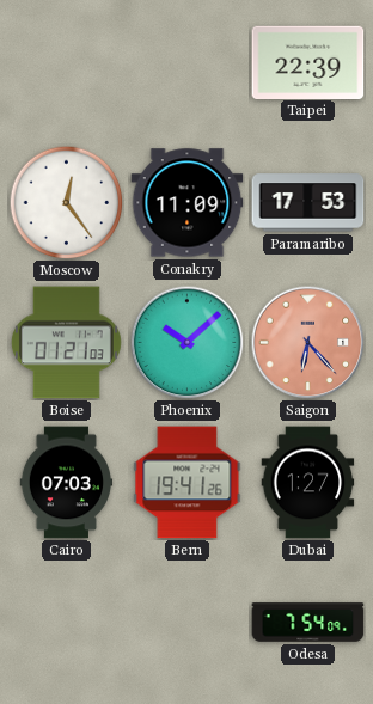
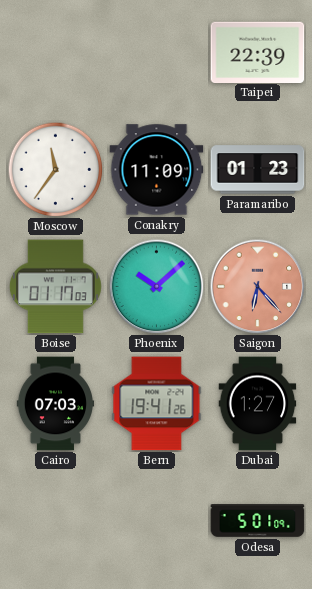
Moscow: 12:24 -> 11:36
Paramaribo: 17:53 -> 01:23
Boise: 01:21 -> 01:17
Odesa: 7:54 -> 5:01
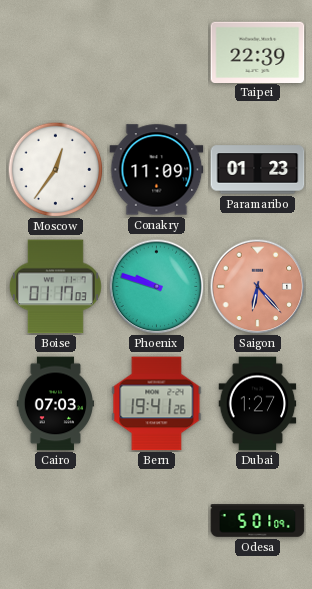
Moscow: 11:36 -> 12:36
Phoenix: 10:08 -> 9:48
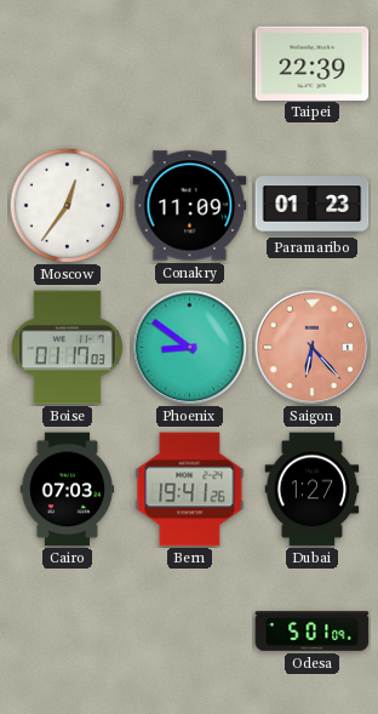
Phoenix: 9:48 -> 8:51
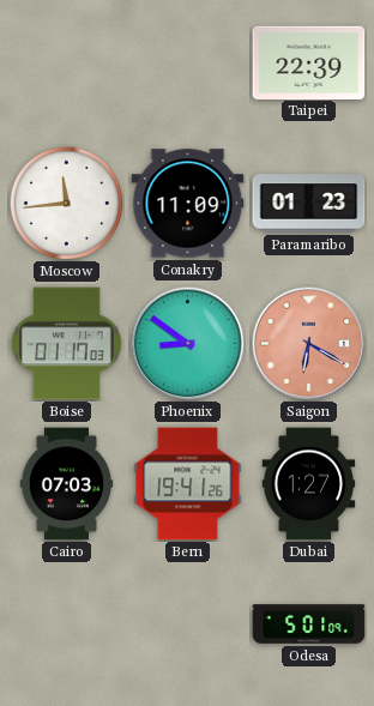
Moscow: 12:36 -> 11:44
Saigon: 6:23 -> 6:20
